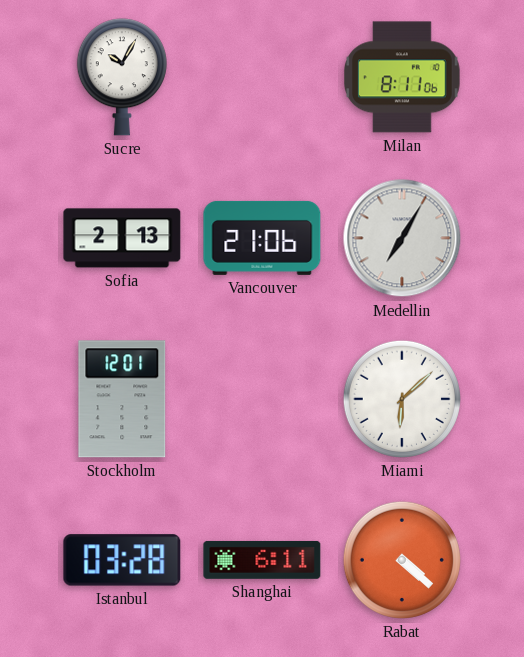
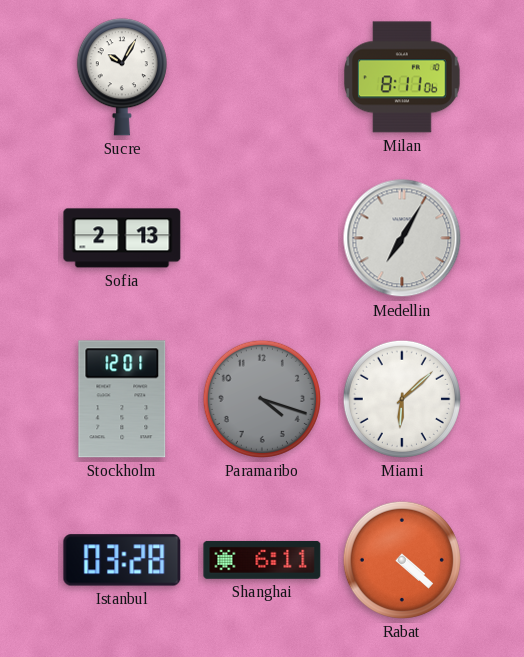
Vancouver: 21:06 -> none
Paramaribo: none -> 4:18
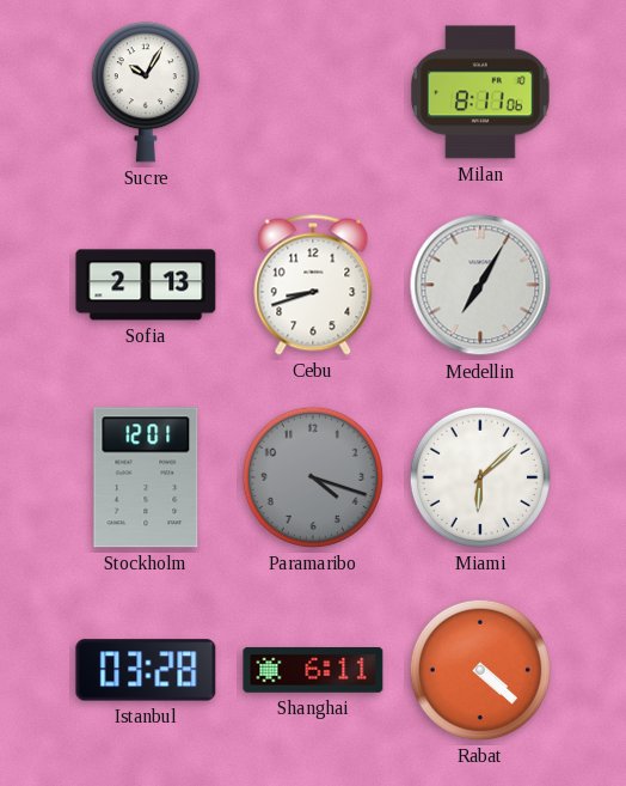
Cebu: none -> 8:42
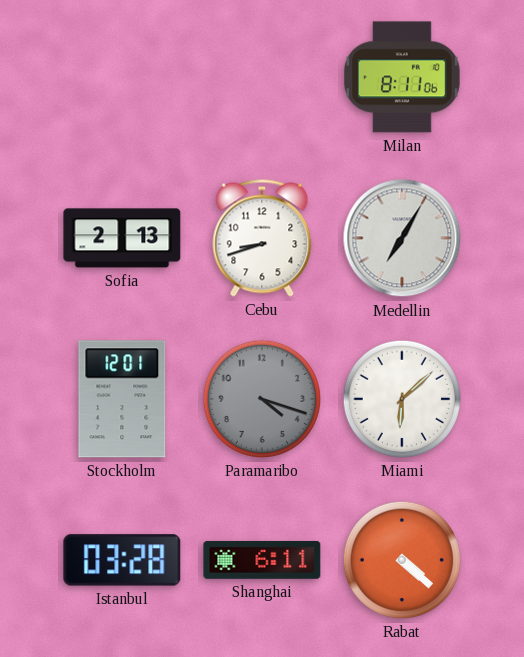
Sucre: 10:05 -> none
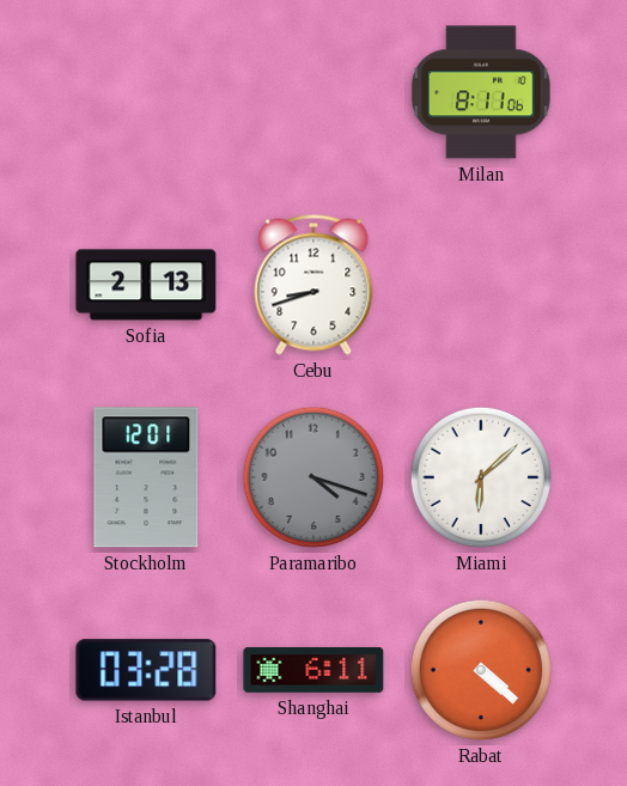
Medellin: 7:05 -> none
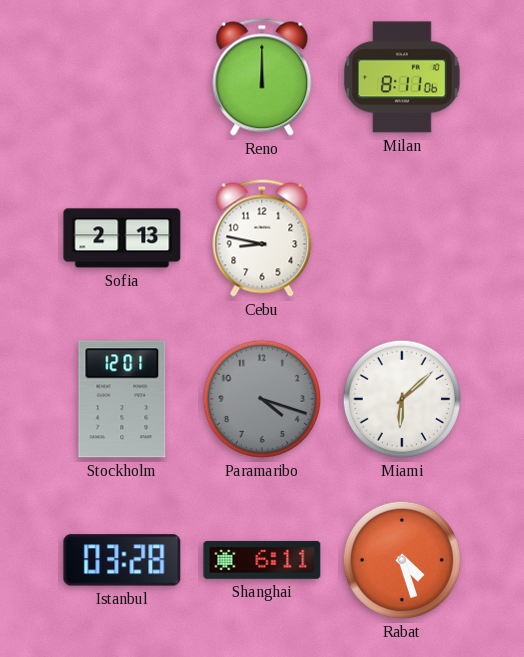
Reno: none -> 12:00
Cebu: 8:42 -> 8:47
Rabat: 4:22 -> 4:27
